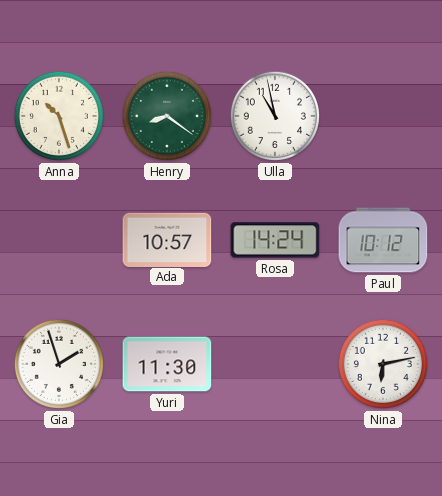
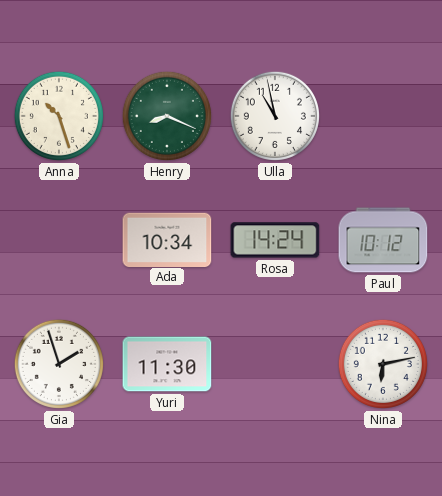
Henry: 8:21 -> 8:19
Ada: 10:57 -> 10:34
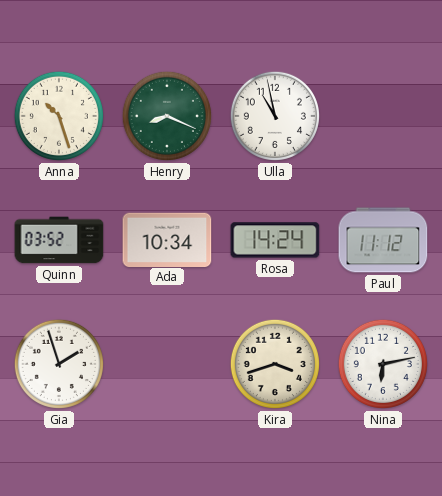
Quinn: none -> 03:52
Paul: 10:12 -> 11:12
Yuri: 11:30 -> none
Kira: none -> 3:42
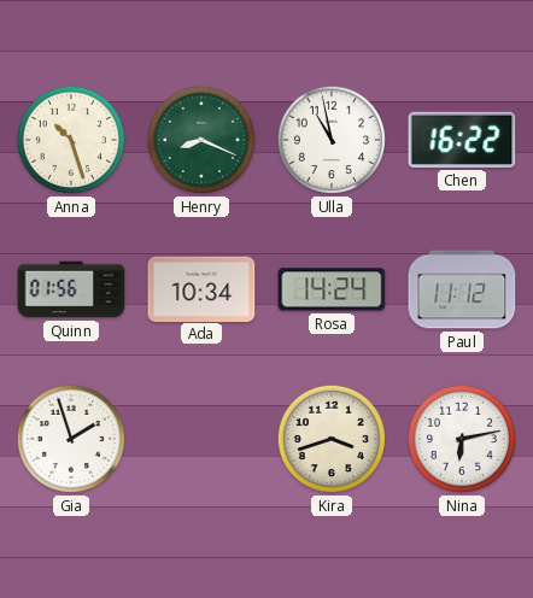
Chen: none -> 16:22
Quinn: 03:52 -> 01:56
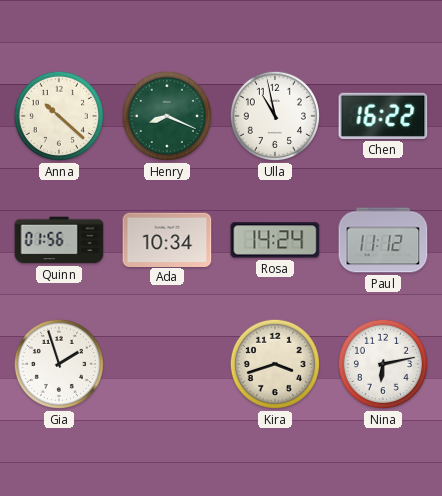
Anna: 10:27 -> 10:22
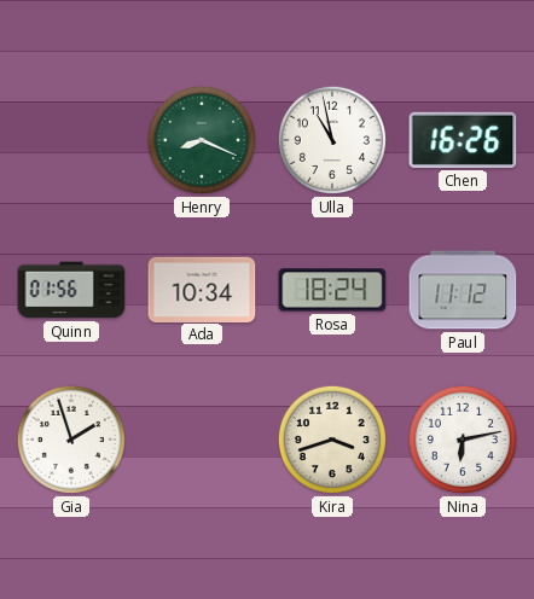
Anna: 10:22 -> none
Chen: 16:22 -> 16:26
Rosa: 14:24 -> 18:24
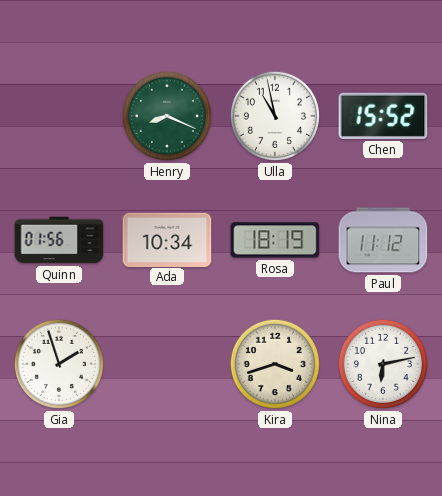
Chen: 16:26 -> 15:52
Rosa: 18:24 -> 18:19
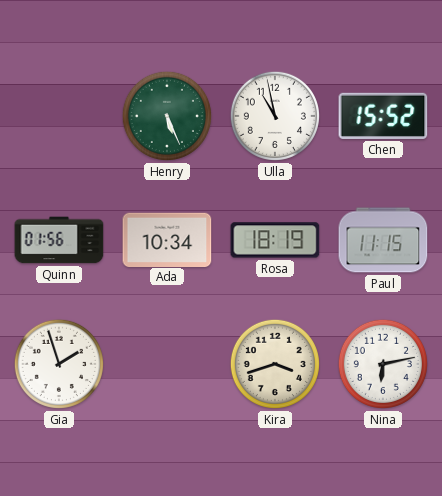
Henry: 8:19 -> 5:26
Paul: 11:12 -> 11:15
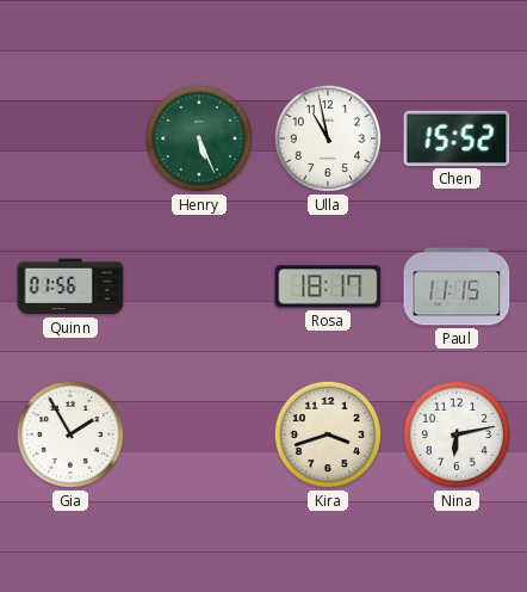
Ada: 10:34 -> none
Rosa: 18:19 -> 18:17
Gia: 1:57 -> 1:55
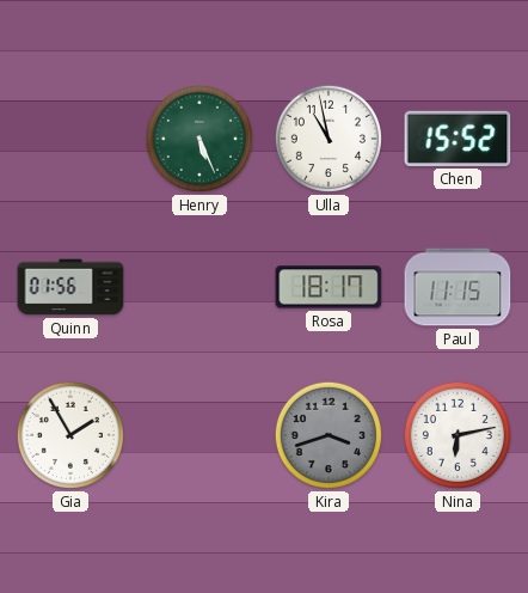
Kira dial: cream -> grey
